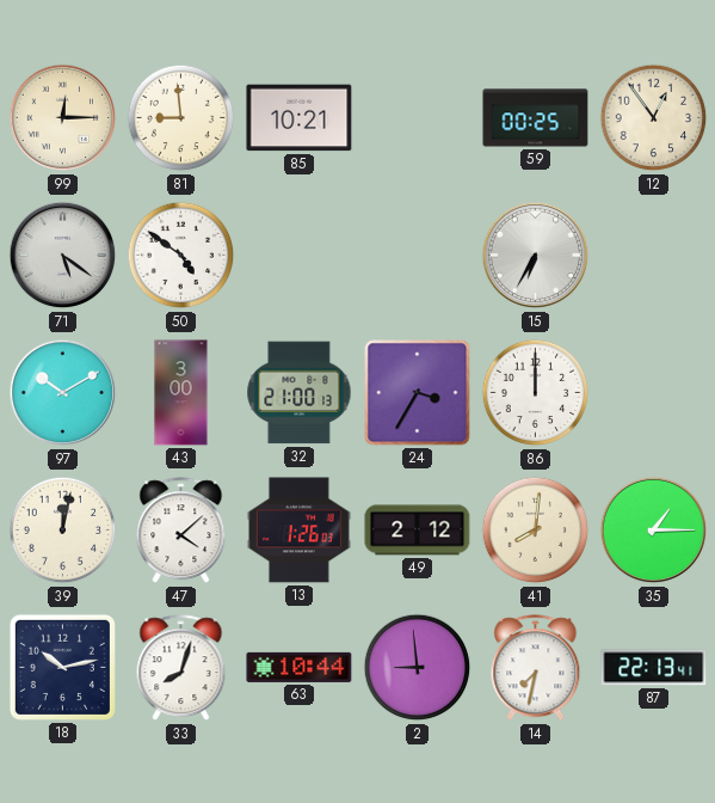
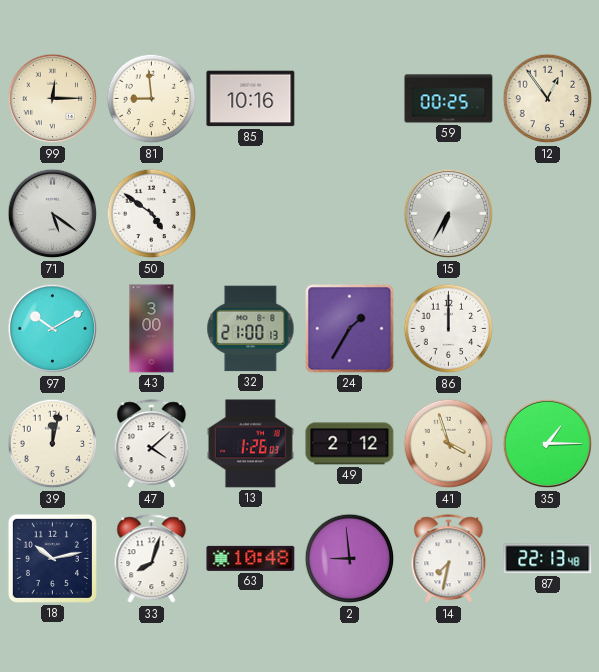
85: 10:21 -> 10:16
24: 3:35 -> 1:35
41: 8:01 -> 3:57
63: 10:44 -> 10:48
87: 22:13:41 -> 22:13:48
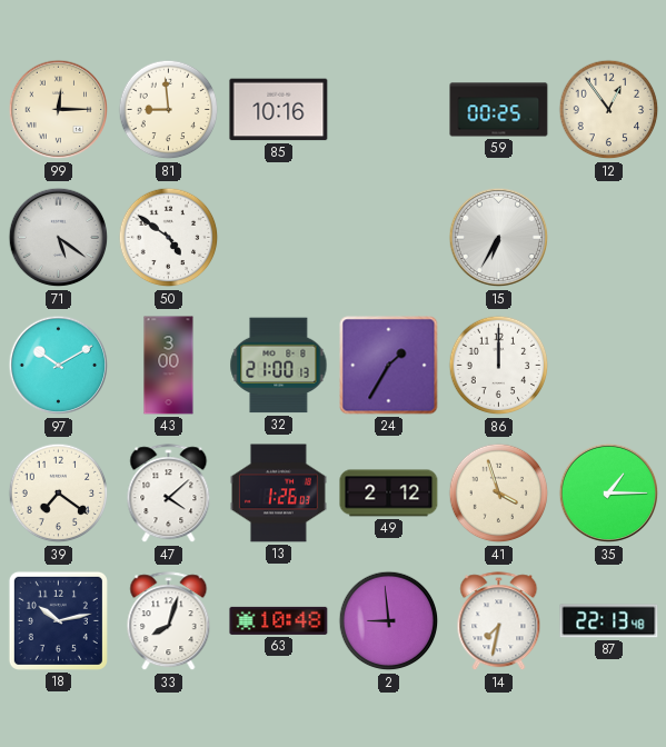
39: 12:02 -> 7:21
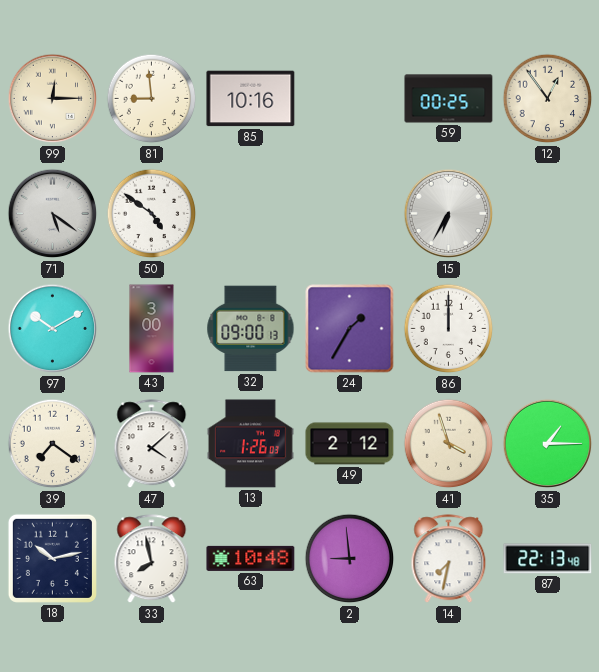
32: 21:00 -> 09:00
33: 8:03 -> 7:58
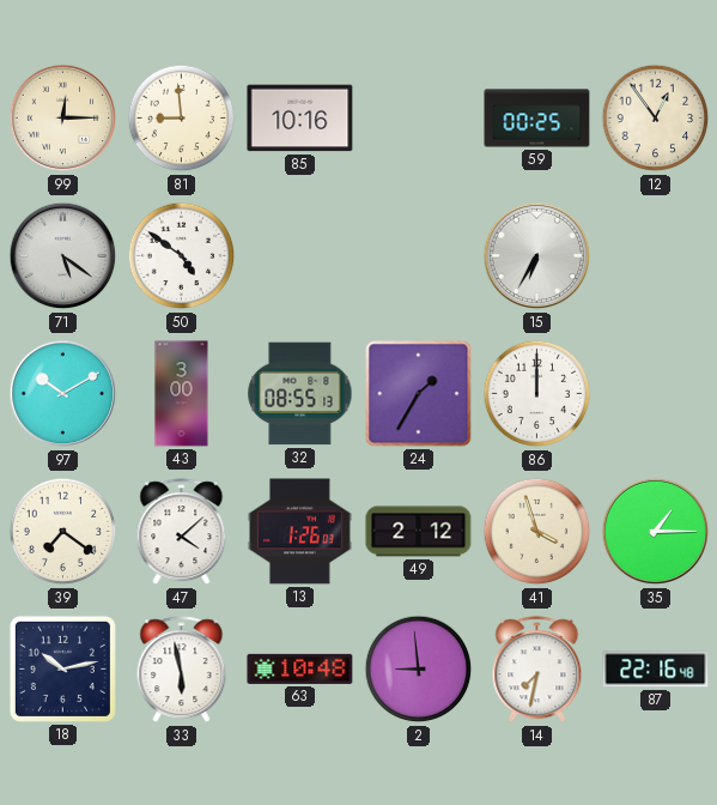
32: 09:00 -> 08:55
33: 7:58 -> 5:58
87: 22:13 -> 22:16
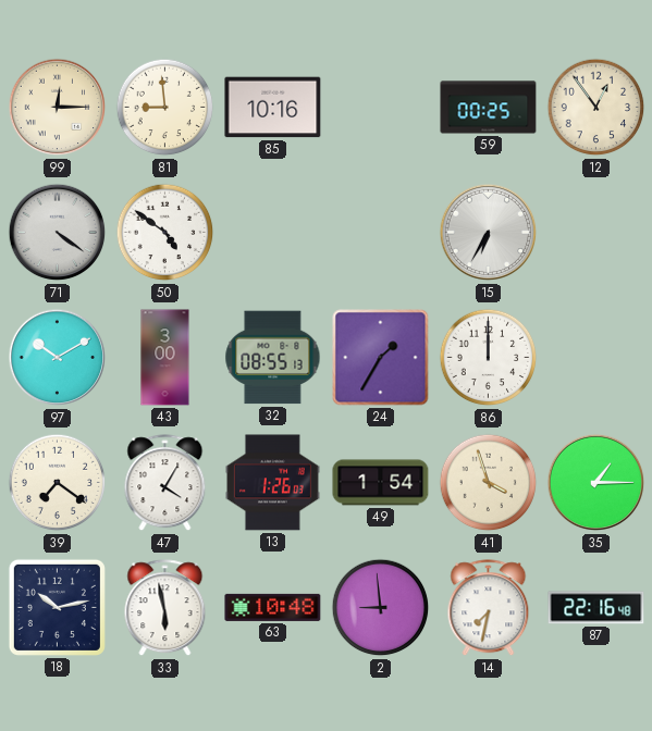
71: 5:21 -> 4:21
47: 4:08 -> 4:05
49: 2:12 -> 1:54
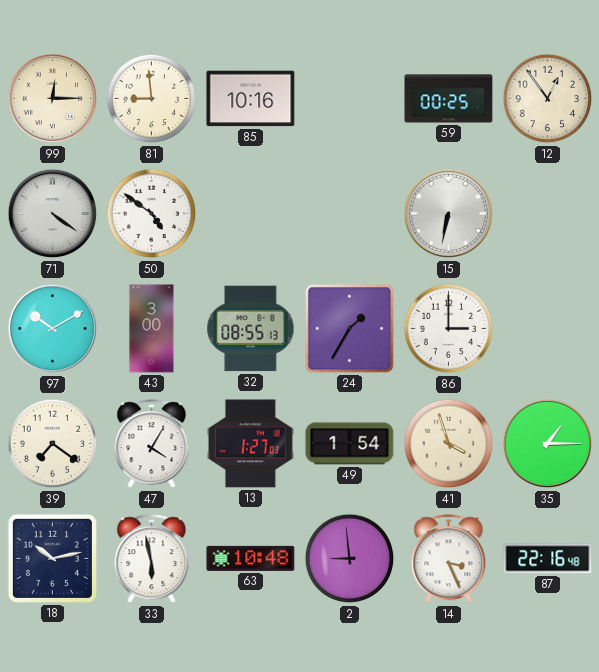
15: 6:35 -> 6:32
86: 12:00 -> 3:00
13: 1:26 -> 1:27
14: 7:32 -> 3:26
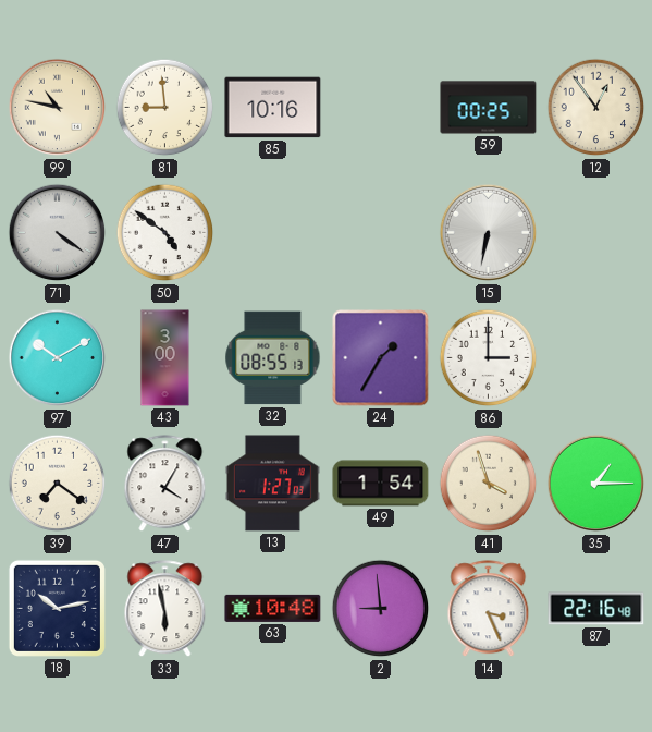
99: 12:15 -> 10:47
